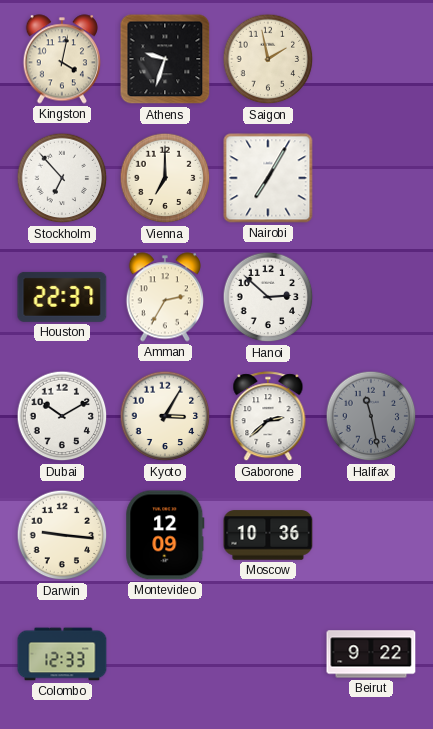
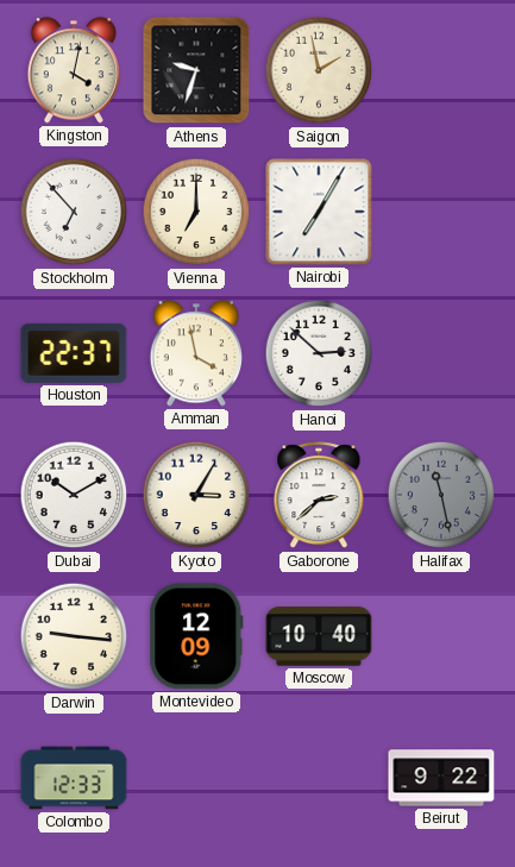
Amman: 2:35 -> 3:58
Moscow: 10:36 -> 10:40
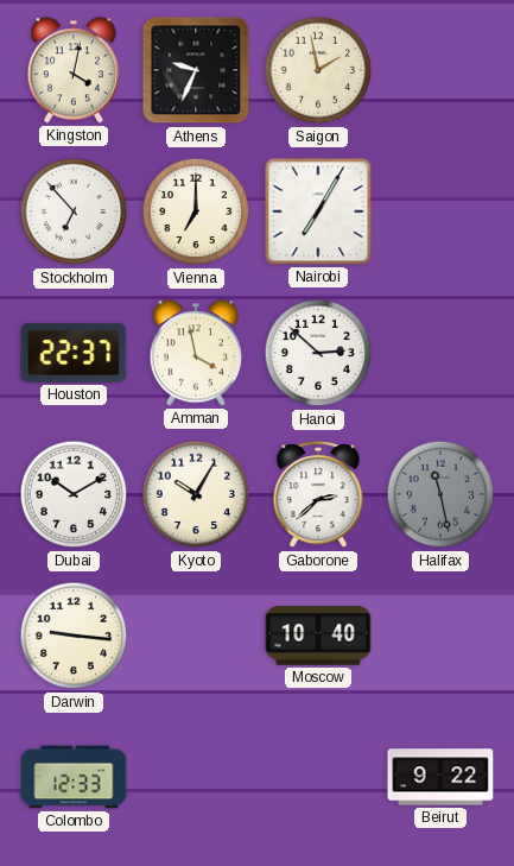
Athens: 9:33 -> 9:34
Kyoto: 3:05 -> 10:05
Montevideo: 12:09 -> none
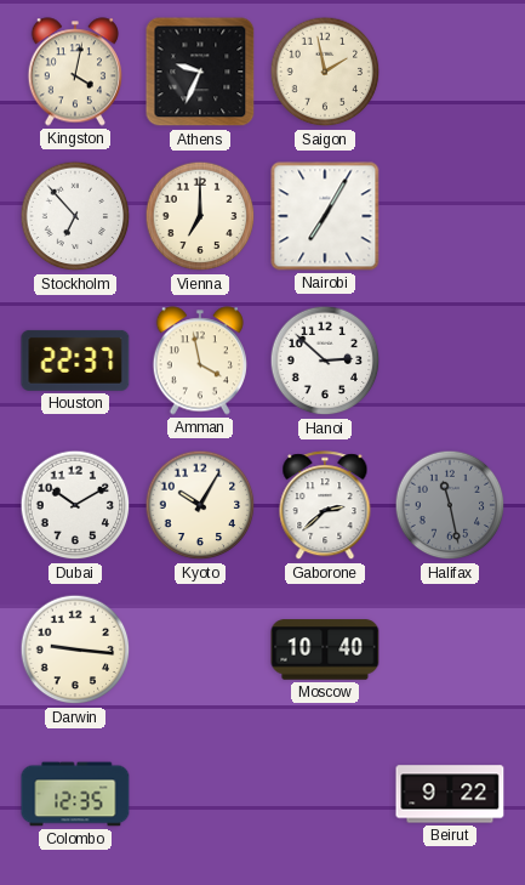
Colombo: 12:33 -> 12:35
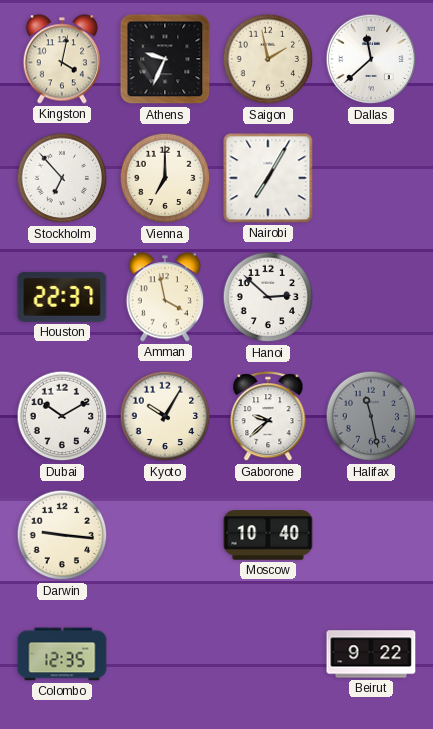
Dallas: none -> 11:38
Gaborone: 2:38 -> 9:38
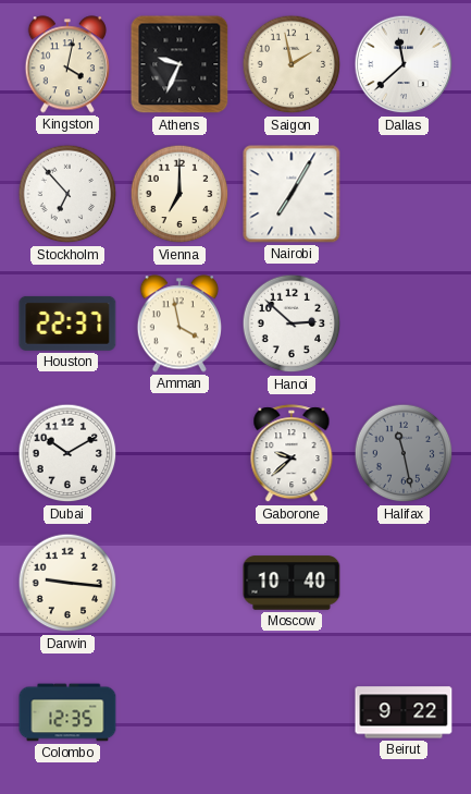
Kyoto: 10:05 -> none
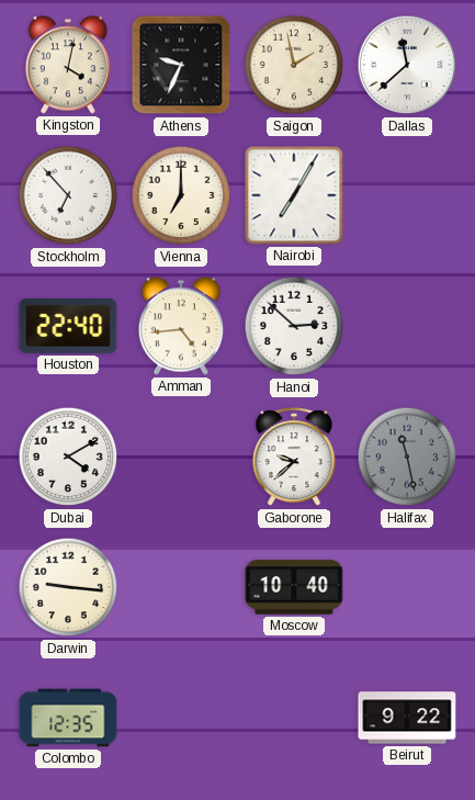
Houston: 22:37 -> 22:40
Amman: 3:58 -> 4:44
Dubai: 10:10 -> 4:10
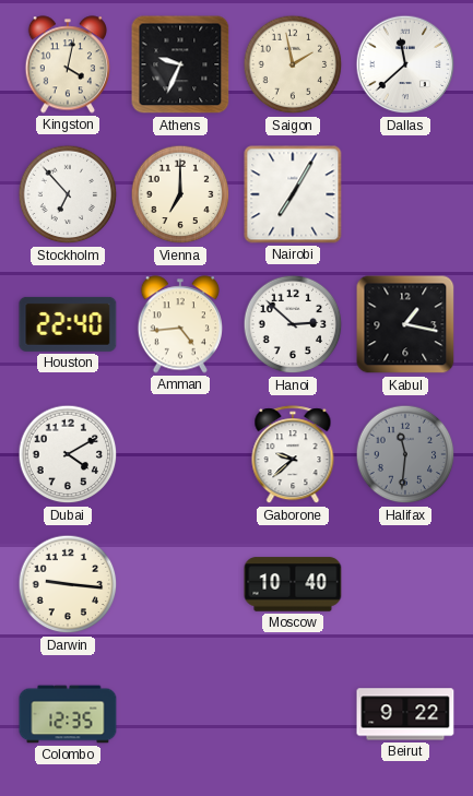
Kabul: none -> 1:17
Halifax: 11:28 -> 11:31
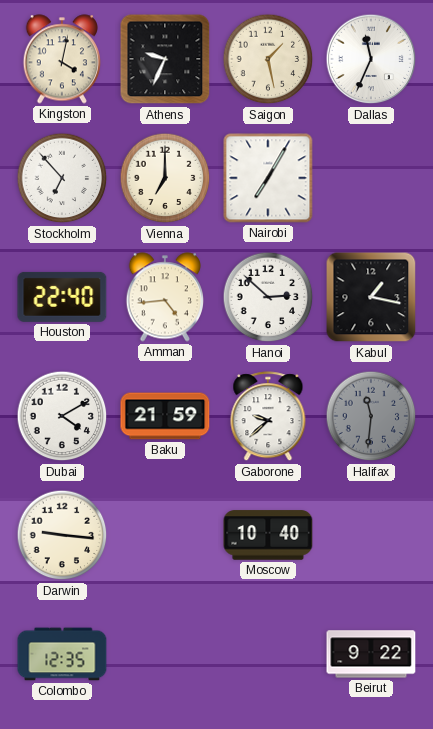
Saigon: 1:58 -> 1:28
Dallas: 11:38 -> 11:34
Baku: none -> 21:59
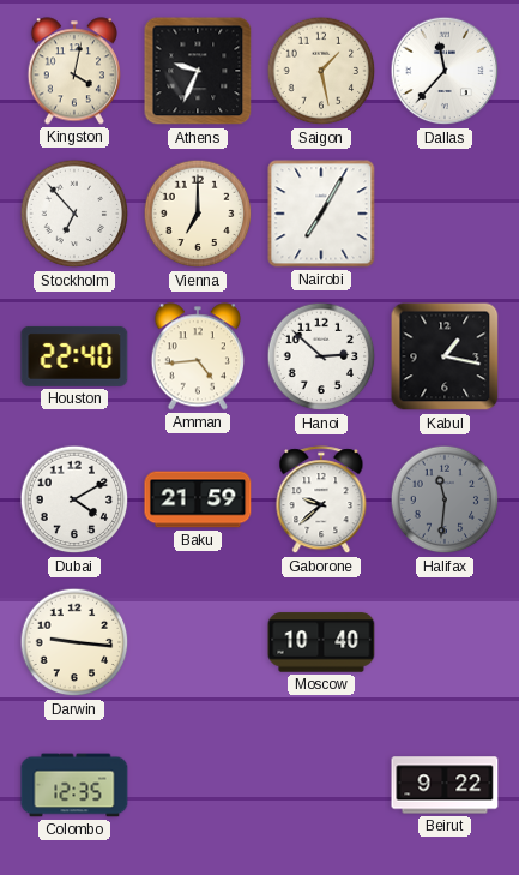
Dallas: 11:34 -> 11:37
